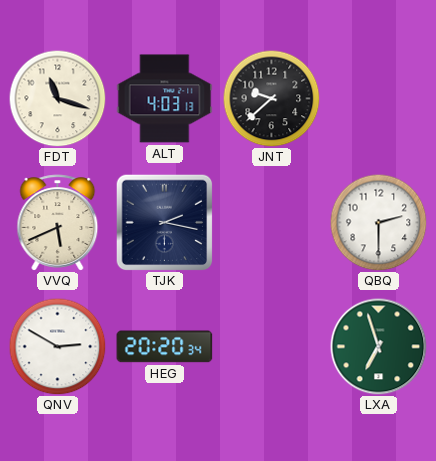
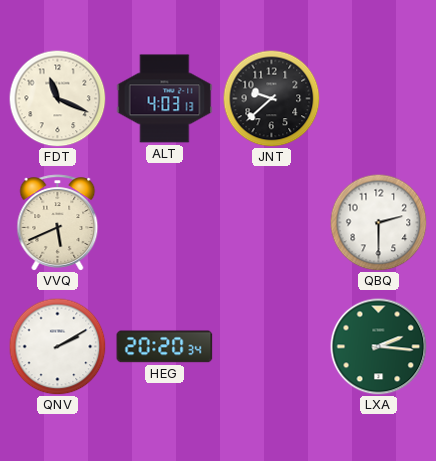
FDT: 11:18 -> 11:19
TJK: 2:17 -> none
QNV: 2:50 -> 2:10
LXA: 6:57 -> 2:16
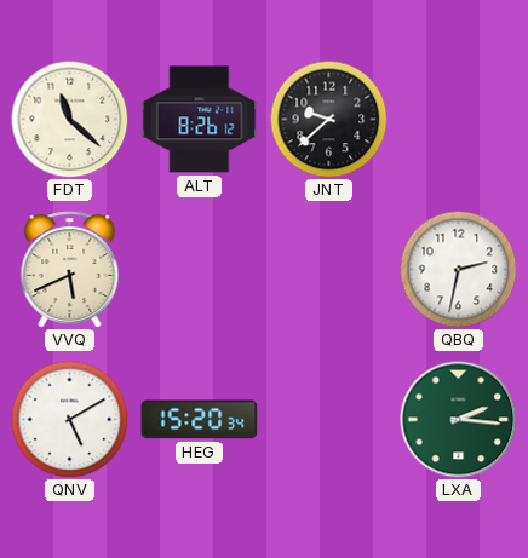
FDT: 11:19 -> 11:22
ALT: 4:03 -> 8:26
QBQ: 2:30 -> 2:32
QNV: 2:10 -> 5:10
HEG: 20:20 -> 15:20
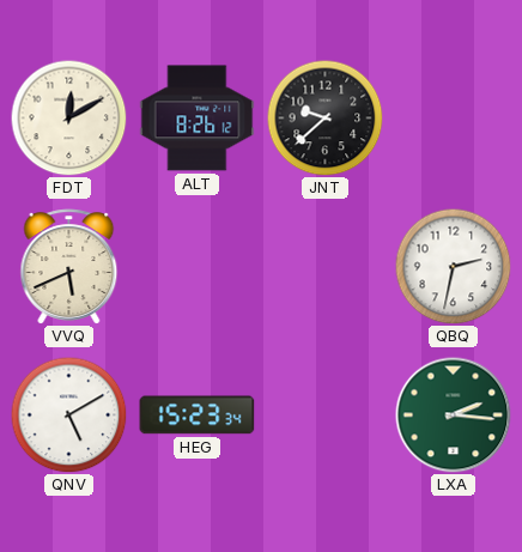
FDT: 11:22 -> 12:10
HEG: 15:20 -> 15:23
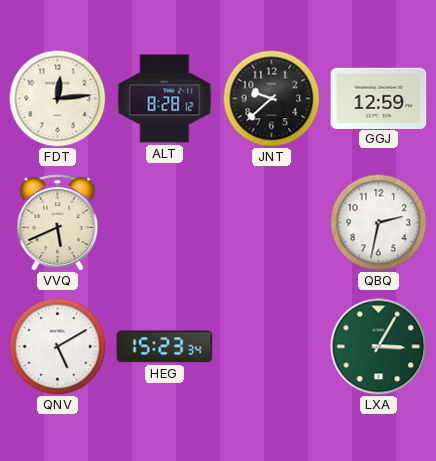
FDT: 12:10 -> 12:14
ALT: 8:26 -> 8:28
GGJ: none -> 12:59
LXA: 2:16 -> 3:05
